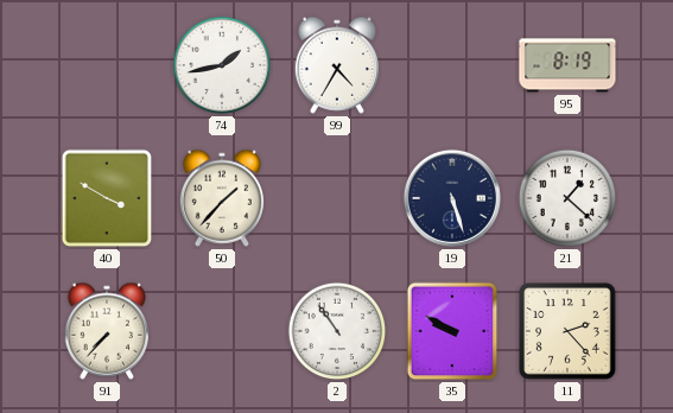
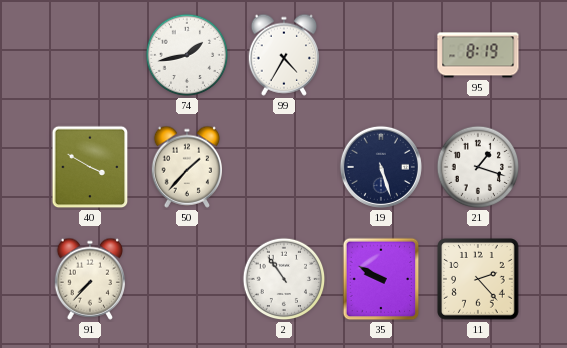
21: 1:22 -> 1:18
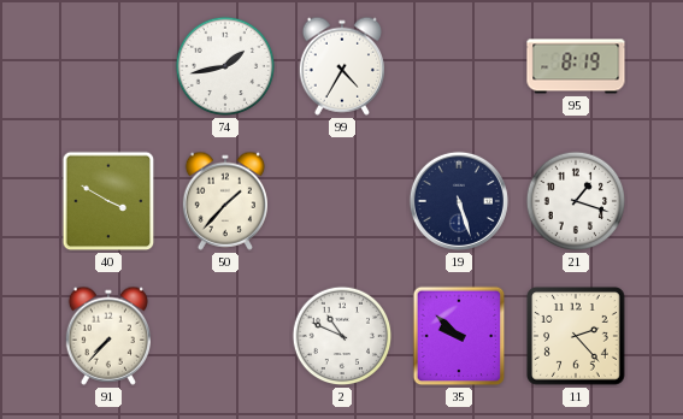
2: 10:54 -> 10:49
35: 9:50 -> 9:52
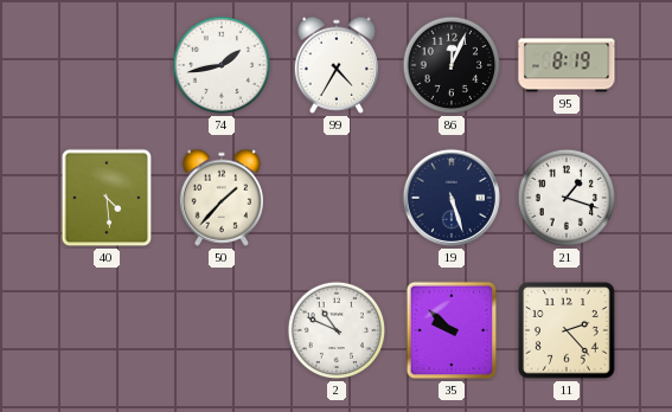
86: none -> 12:04
40: 3:50 -> 4:29
91: 7:37 -> none
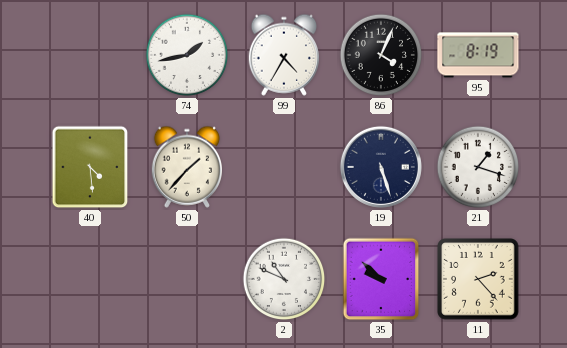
86: 12:04 -> 4:04
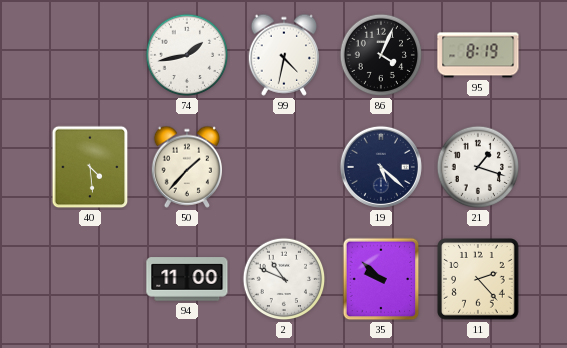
99: 4:35 -> 4:32
19: 5:27 -> 5:22
94: none -> 11:00
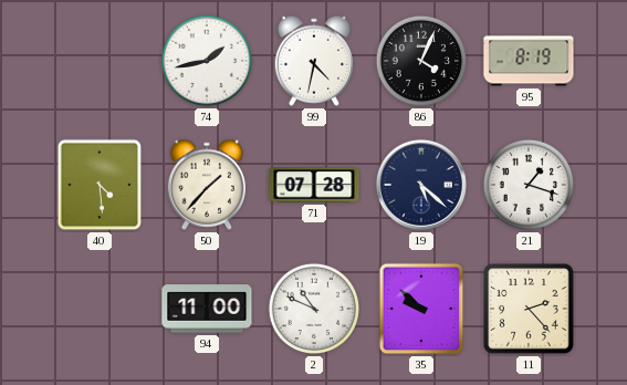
71: none -> 07:28
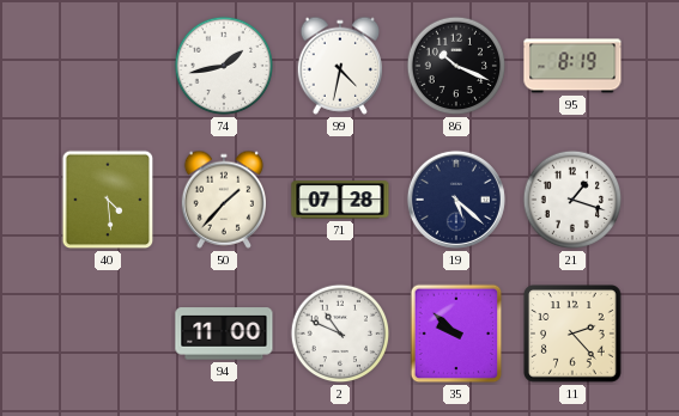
86: 4:04 -> 10:19
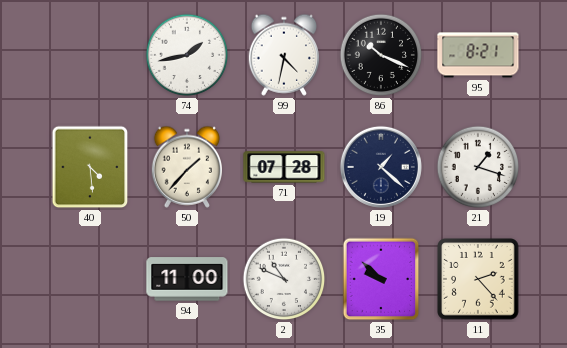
95: 8:19 -> 8:21
19: 5:22 -> 1:22
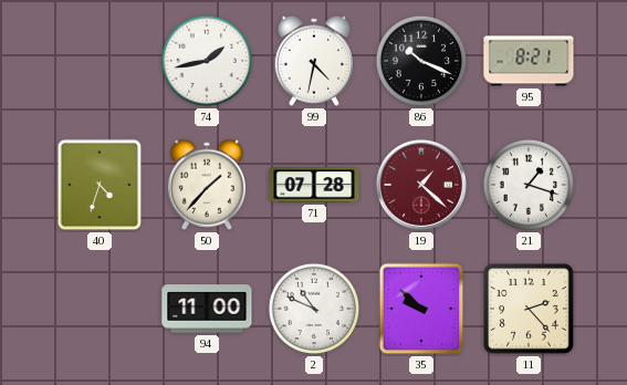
40: 4:29 -> 4:33
19 dial: navy -> burgundy
